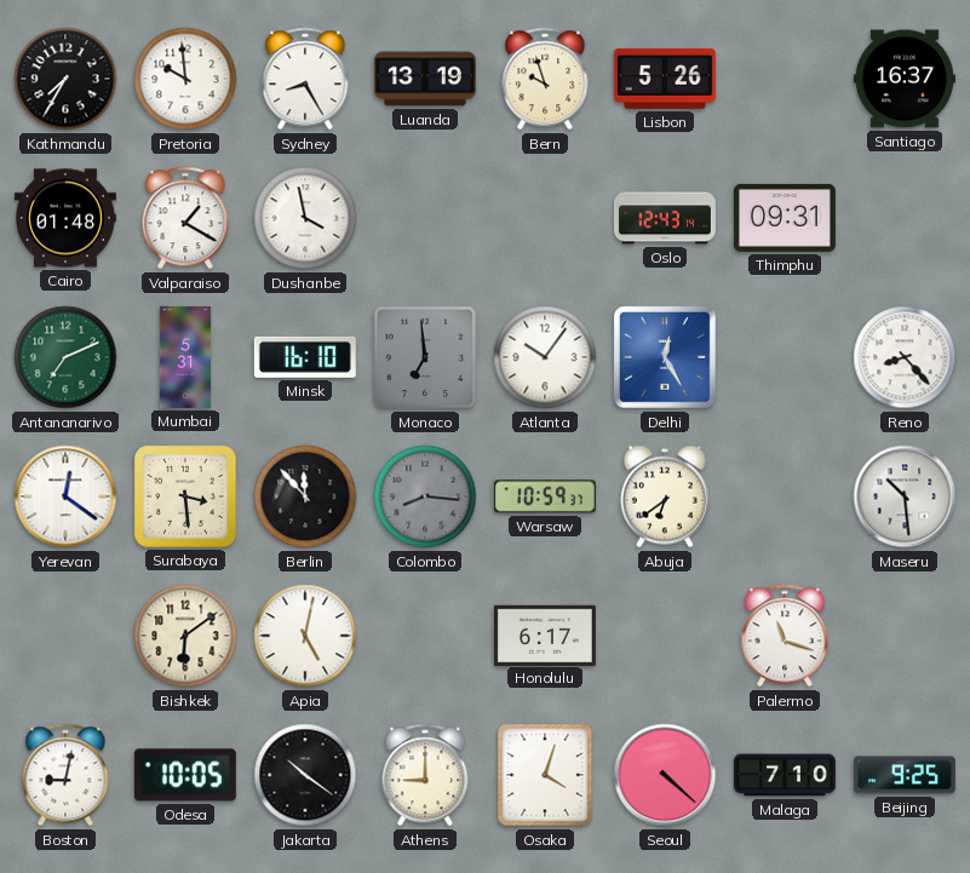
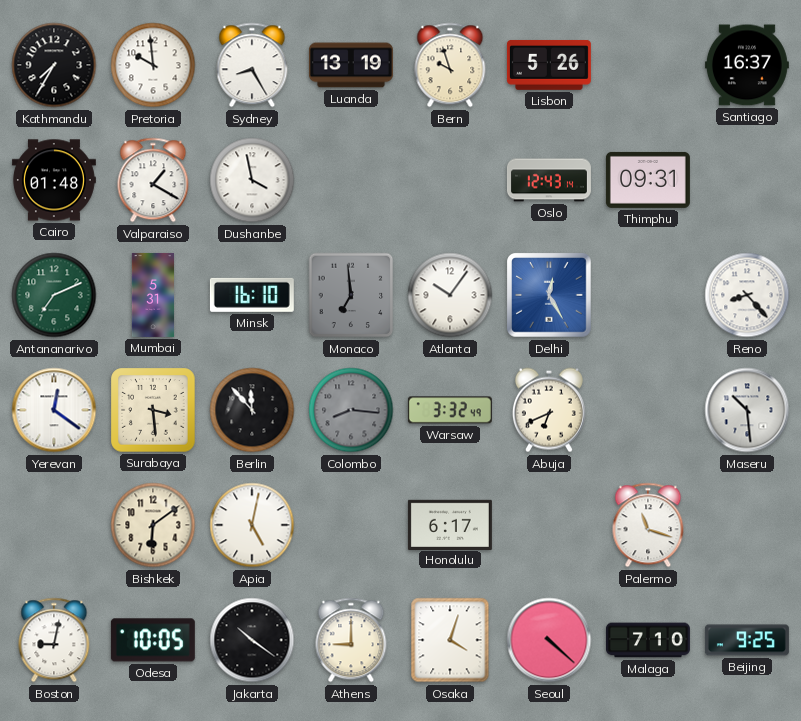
Warsaw: 10:59 -> 3:32
Abuja: 6:39 -> 6:41
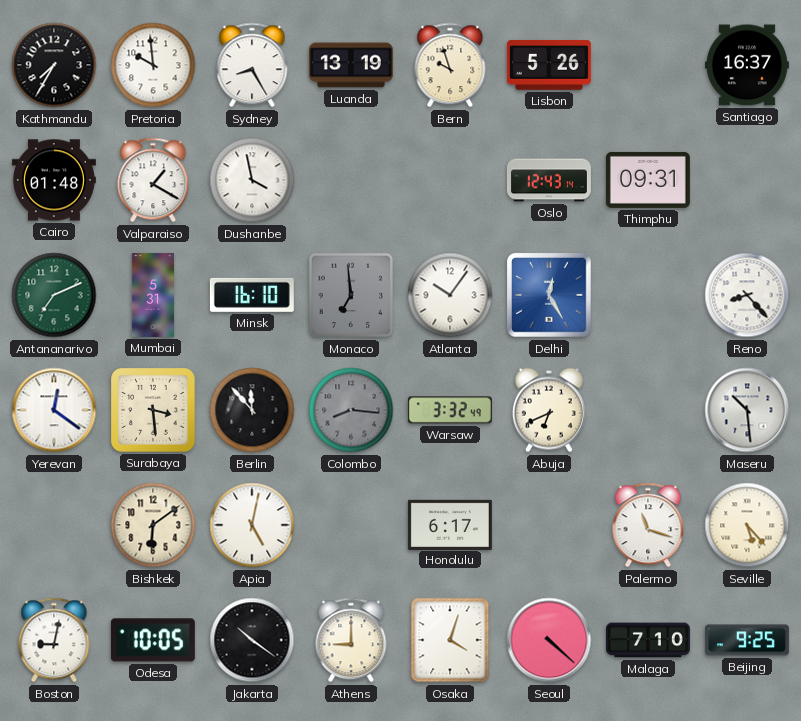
Seville: none -> 5:23
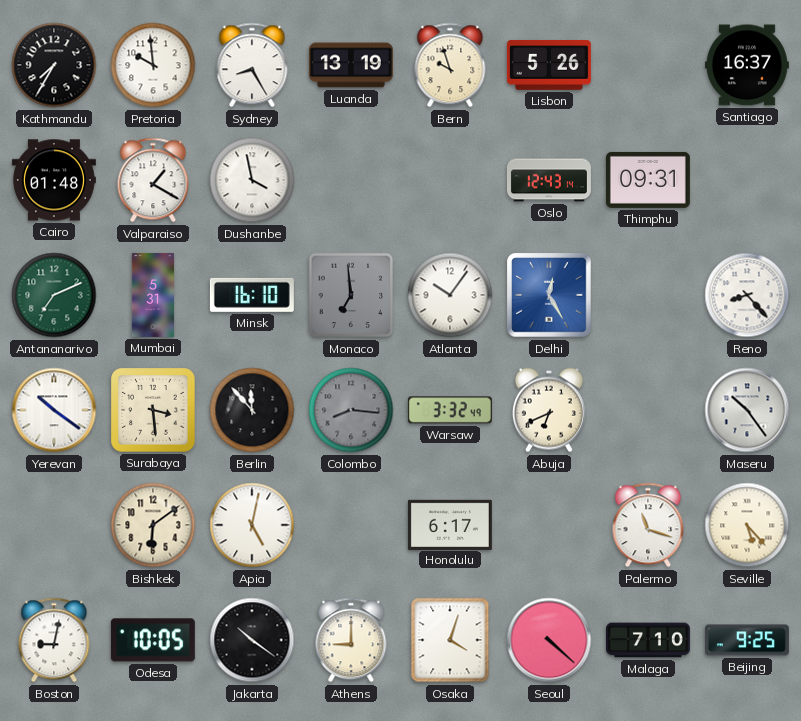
Yerevan: 12:21 -> 10:21
Maseru: 10:29 -> 10:24
